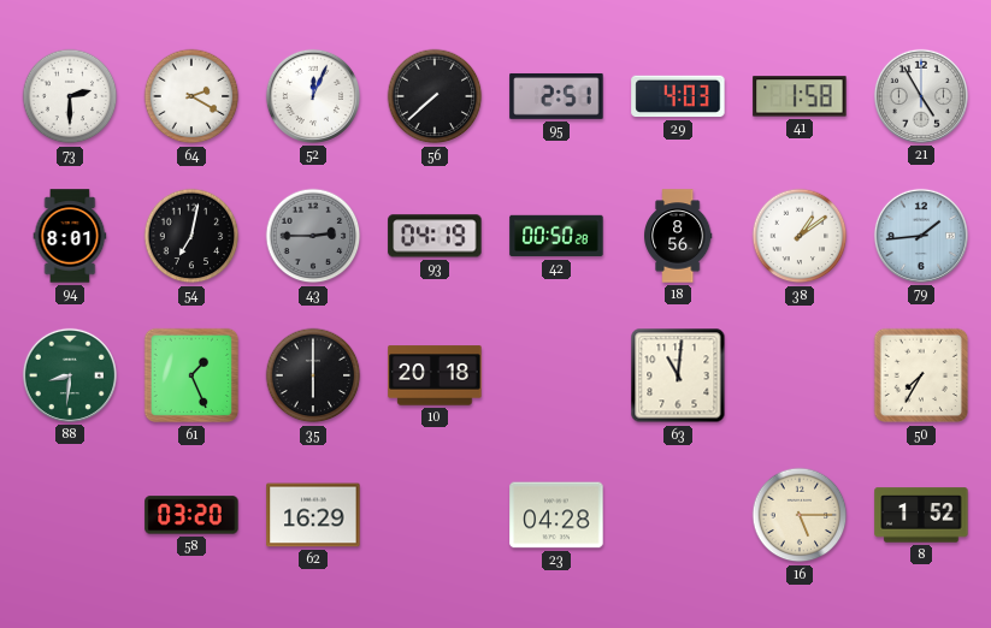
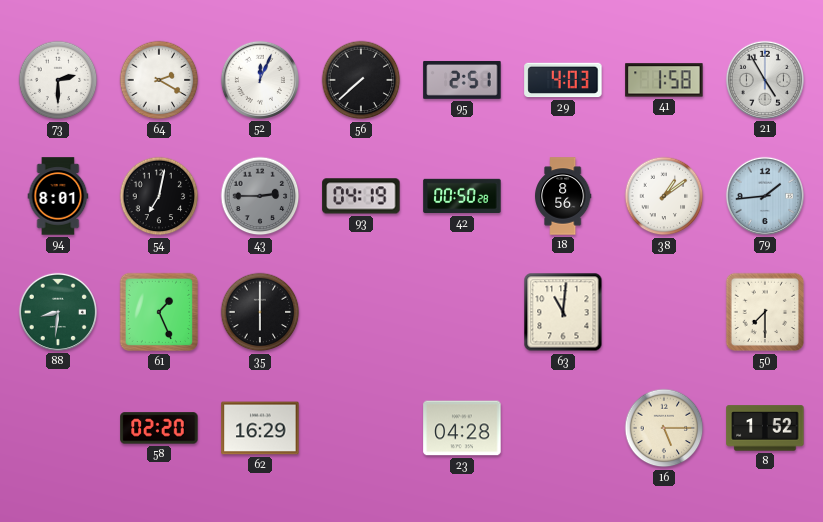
10: 20:18 -> none
50: 7:35 -> 7:30
58: 03:20 -> 02:20
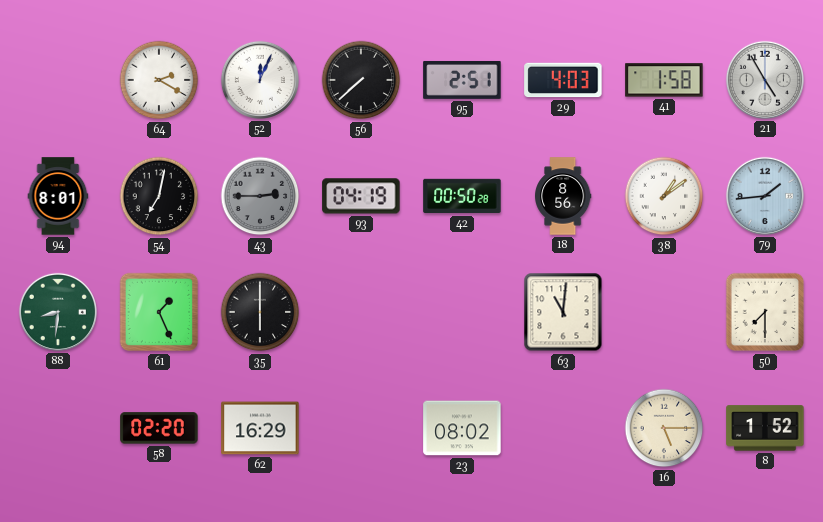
73: 2:30 -> none
23: 04:28 -> 08:02
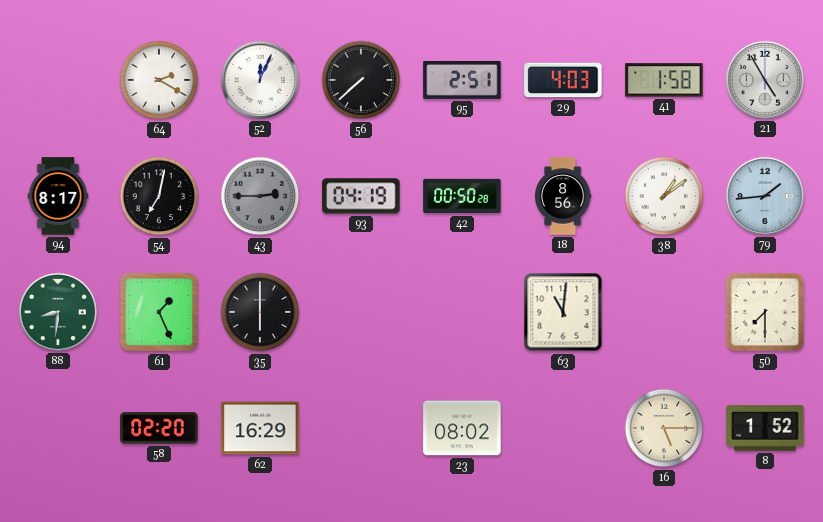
94: 8:01 -> 8:17
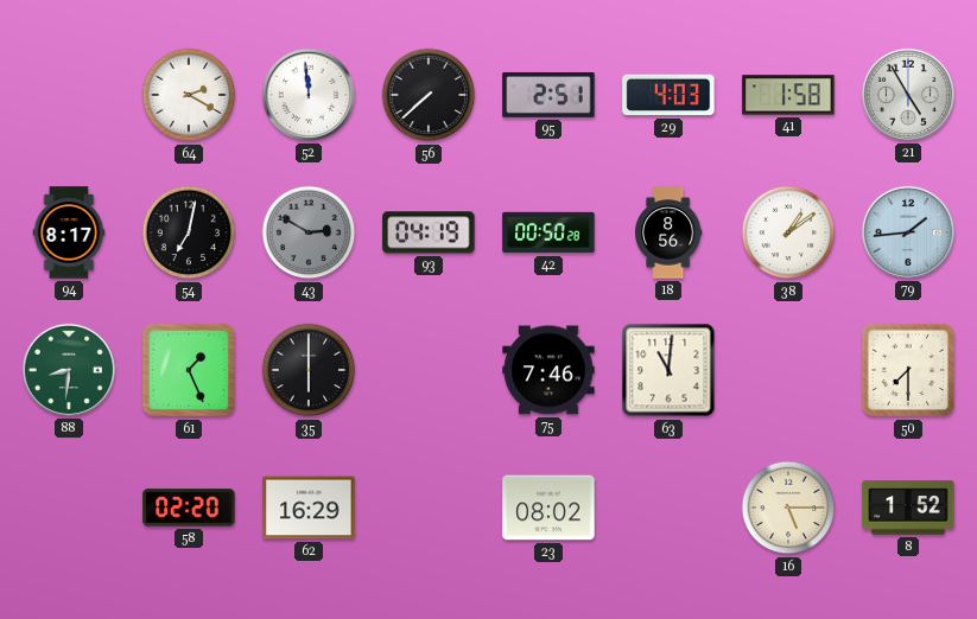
52: 12:04 -> 11:59
43: 2:45 -> 2:50
75: none -> 7:46
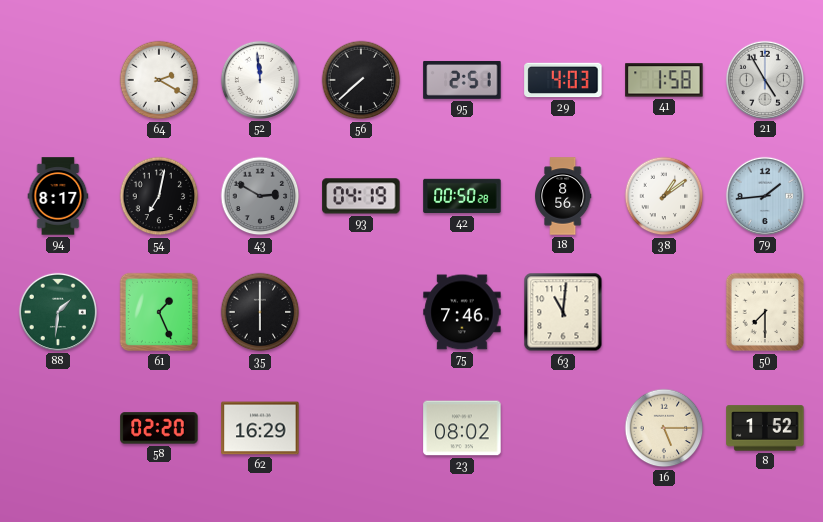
88: 8:31 -> 1:31
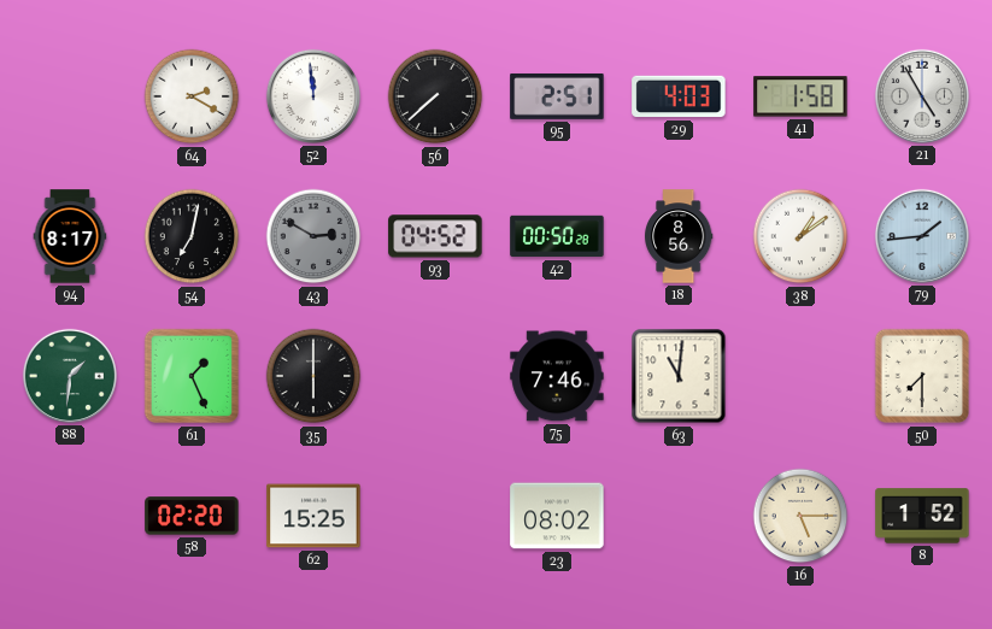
93: 04:19 -> 04:52
62: 16:29 -> 15:25
